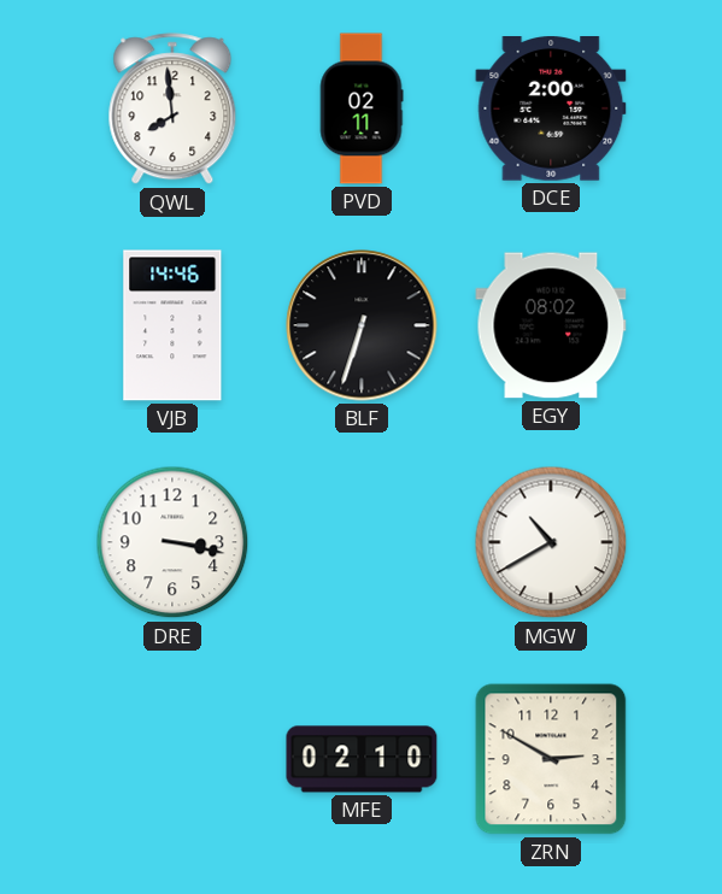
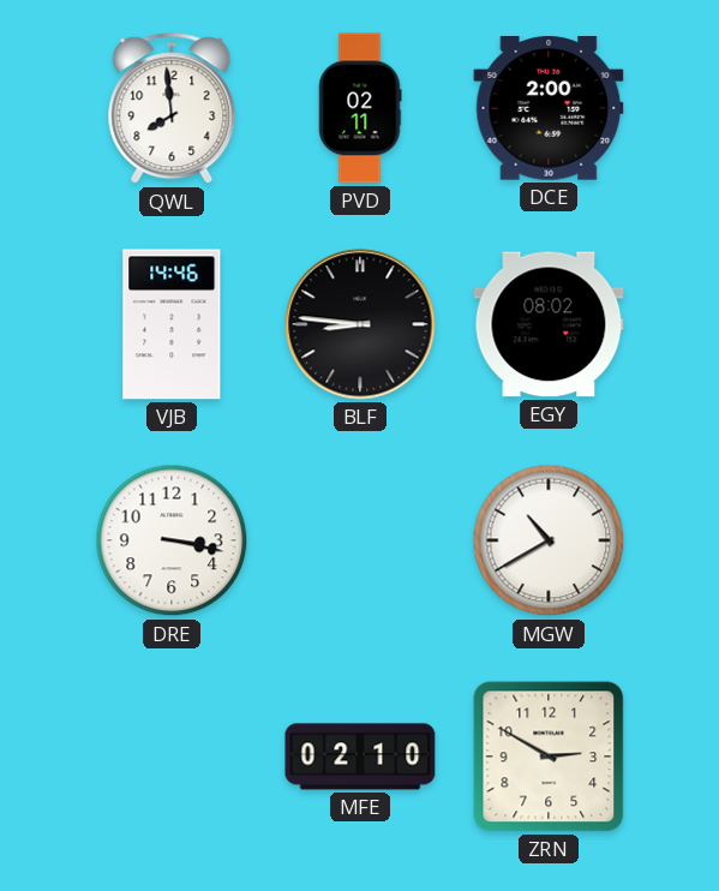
BLF: 6:33 -> 8:46
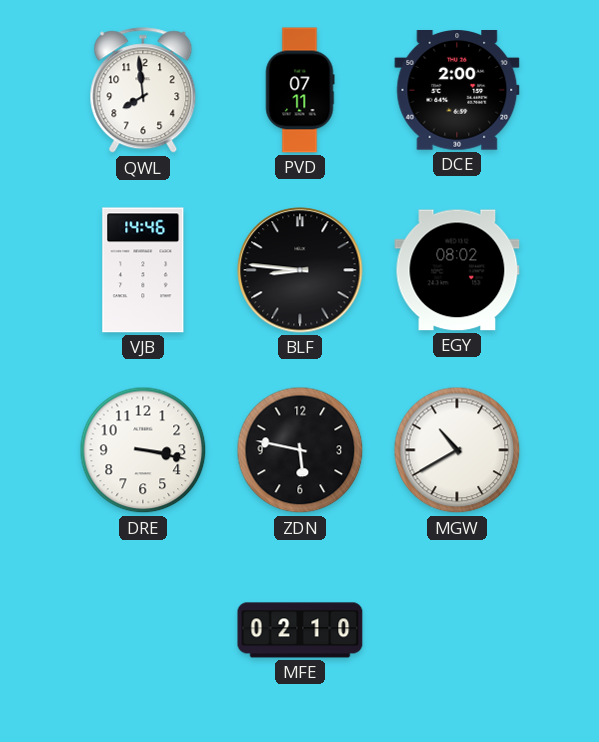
PVD: 02:11 -> 07:11
ZDN: none -> 5:47
ZRN: 2:50 -> none
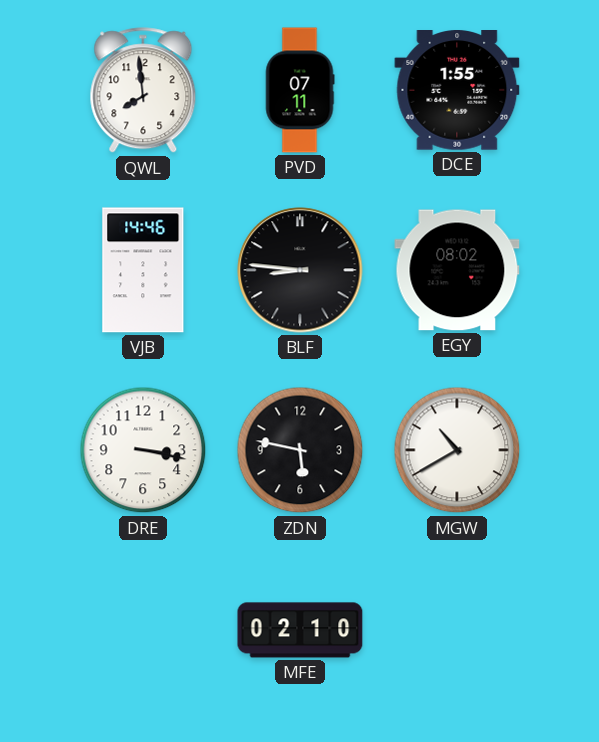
DCE: 2:00 -> 1:55
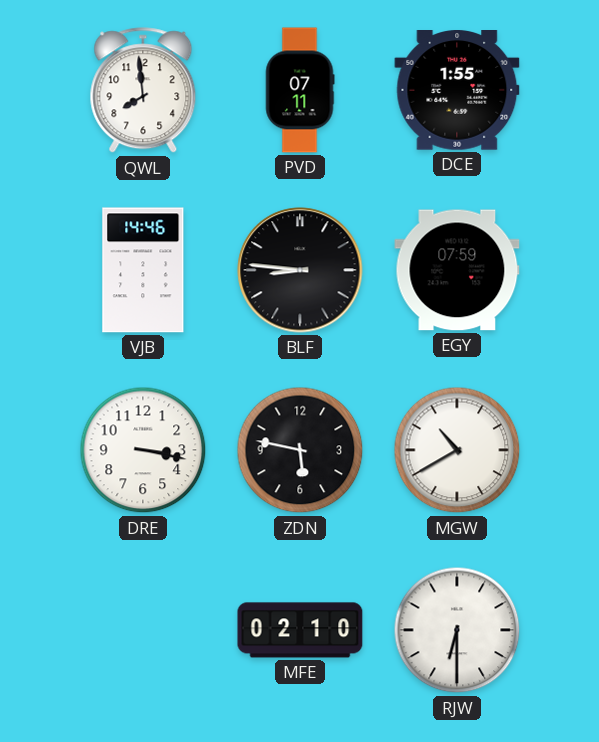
EGY: 08:02 -> 07:59
RJW: none -> 6:30
